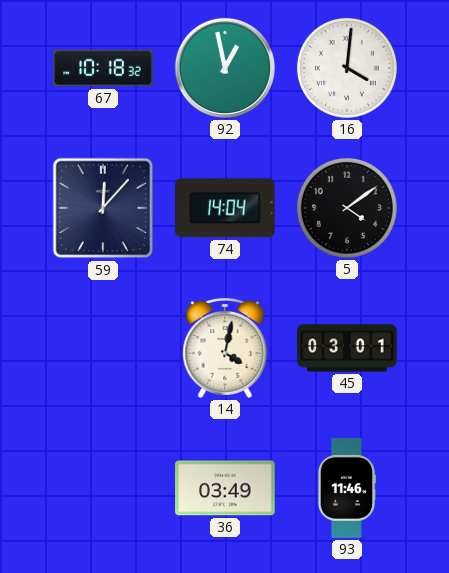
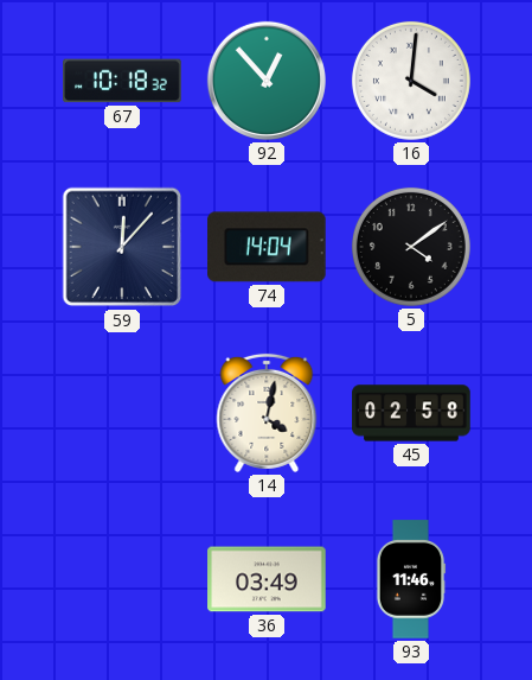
92: 12:58 -> 12:53
45: 03:01 -> 02:58
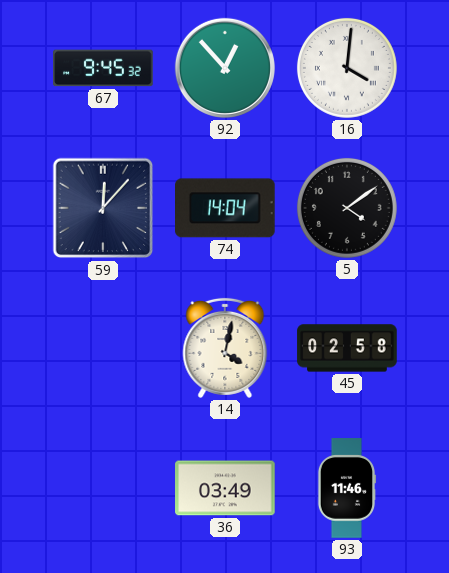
67: 10:18 -> 9:45
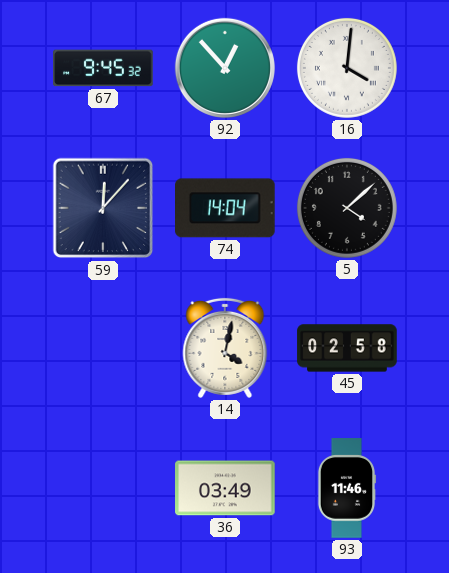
5: 4:09 -> 4:08
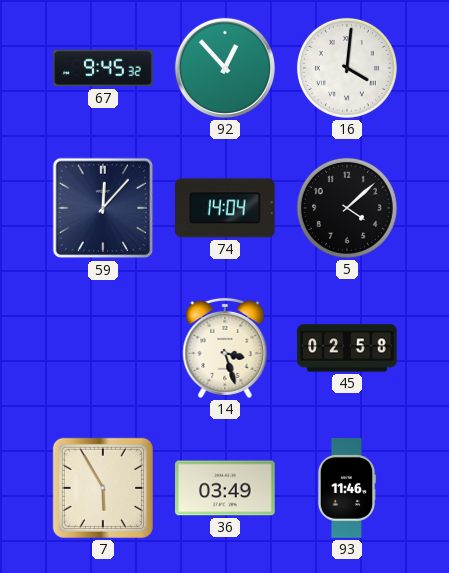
14: 4:02 -> 3:27
7: none -> 5:55
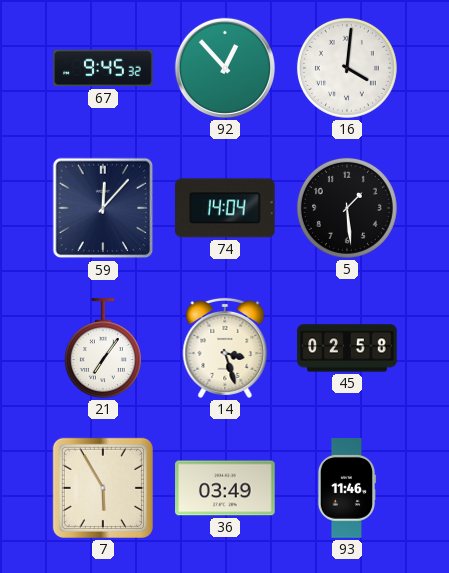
5: 4:08 -> 1:29
21: none -> 7:06
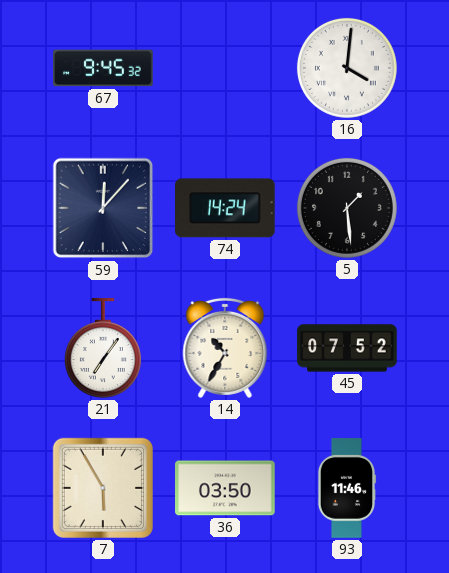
92: 12:53 -> none
74: 14:04 -> 14:24
14: 3:27 -> 10:35
45: 02:58 -> 07:52
36: 03:49 -> 03:50
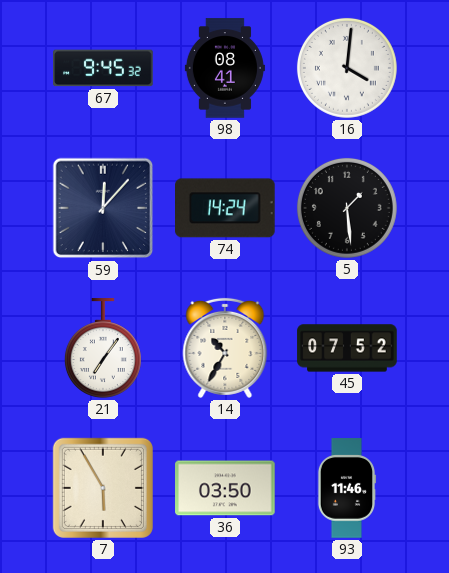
98: none -> 08:41
